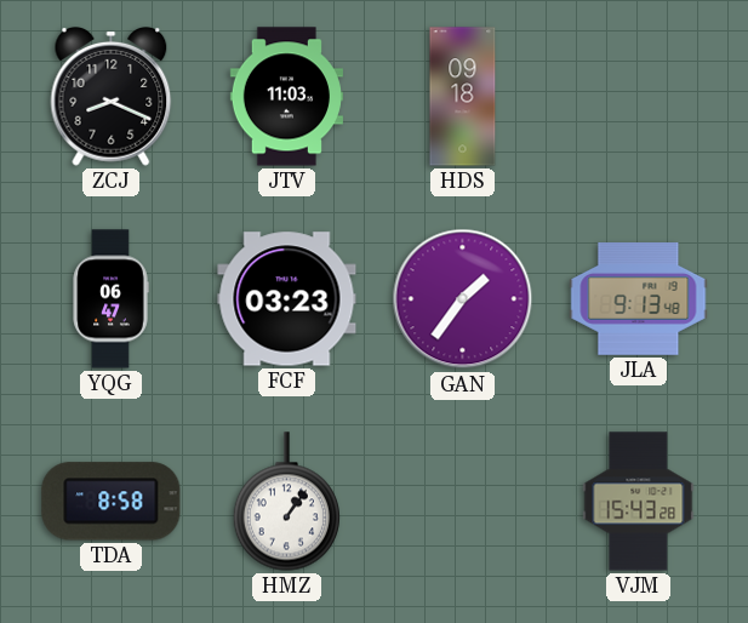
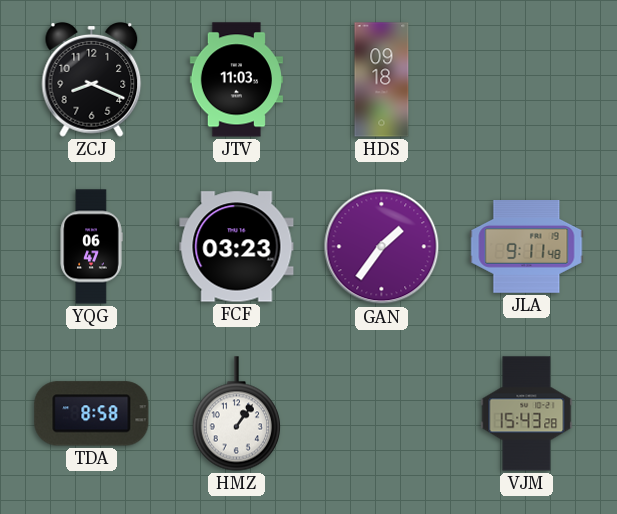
JLA: 9:13 -> 9:11
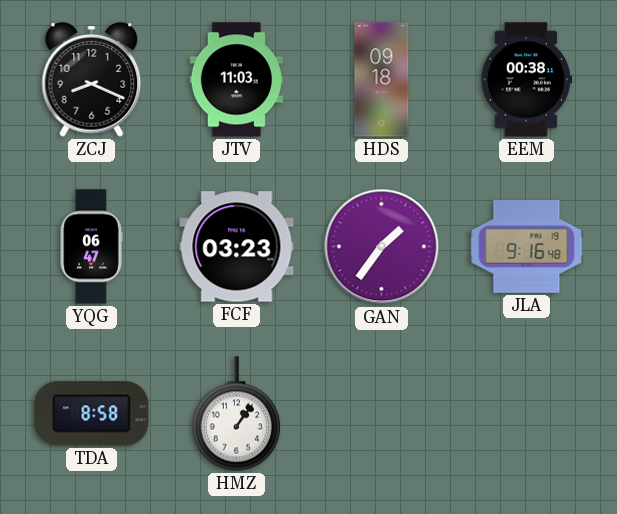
EEM: none -> 00:38
JLA: 9:11 -> 9:16
VJM: 15:43 -> none
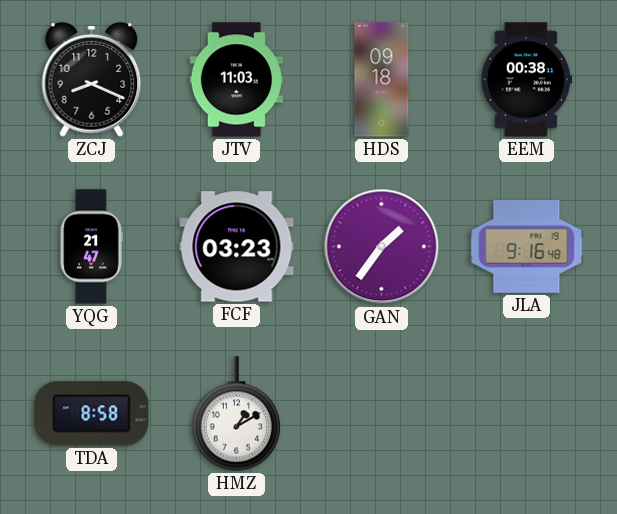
YQG: 06:47 -> 21:47
HMZ: 1:06 -> 1:10
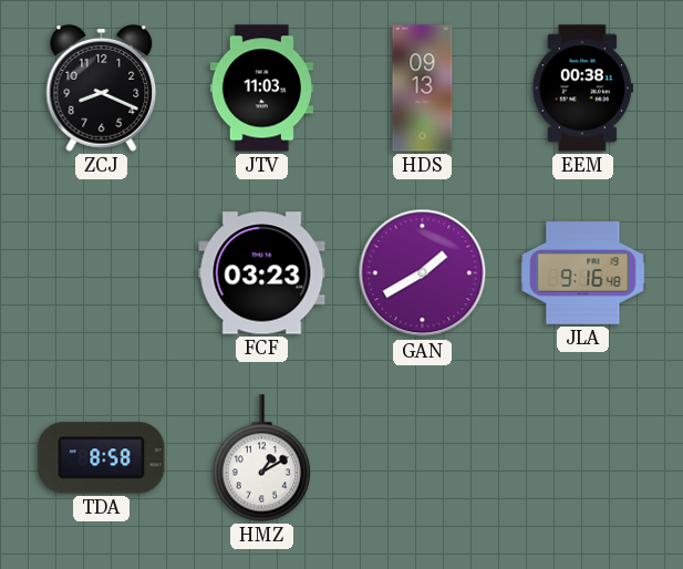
HDS: 09:18 -> 09:13
YQG: 21:47 -> none
GAN: 1:36 -> 1:40
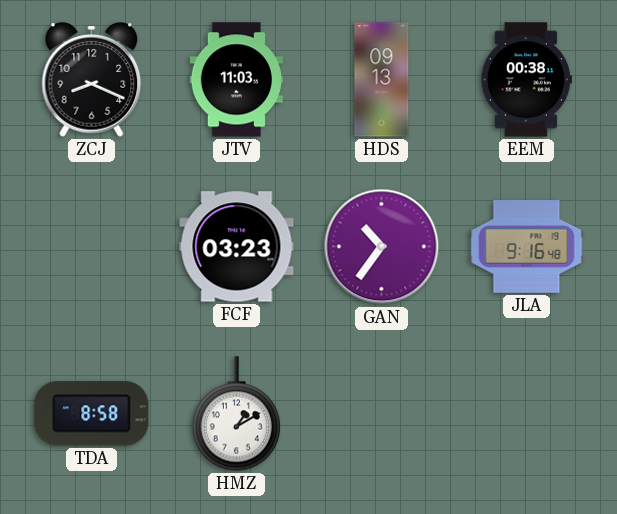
GAN: 1:40 -> 10:36
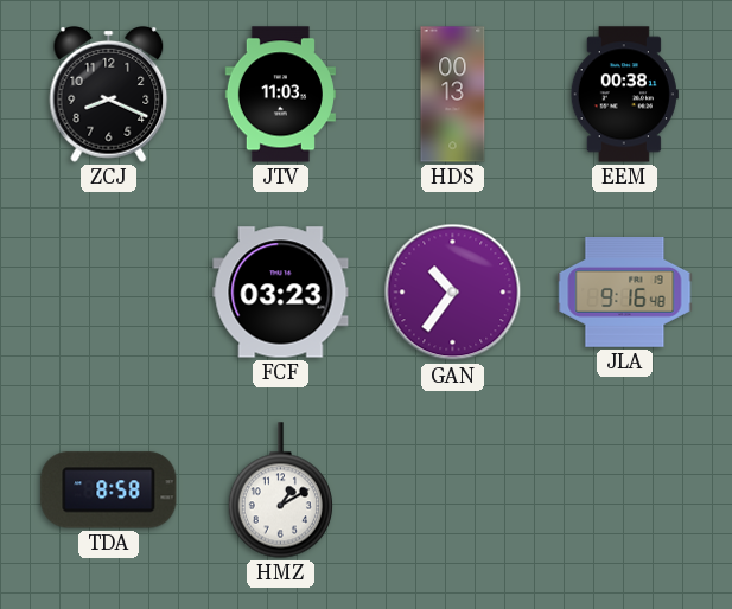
HDS: 09:13 -> 00:13
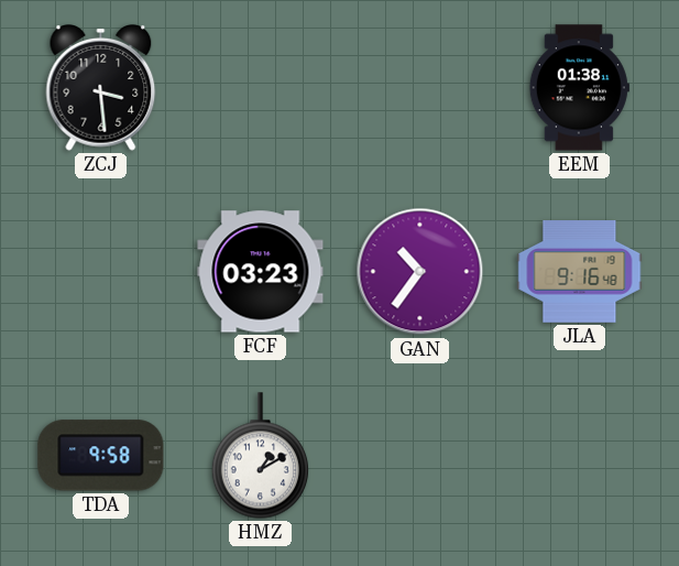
ZCJ: 8:19 -> 3:29
JTV: 11:03 -> none
HDS: 00:13 -> none
EEM: 00:38 -> 01:38
TDA: 8:58 -> 9:58
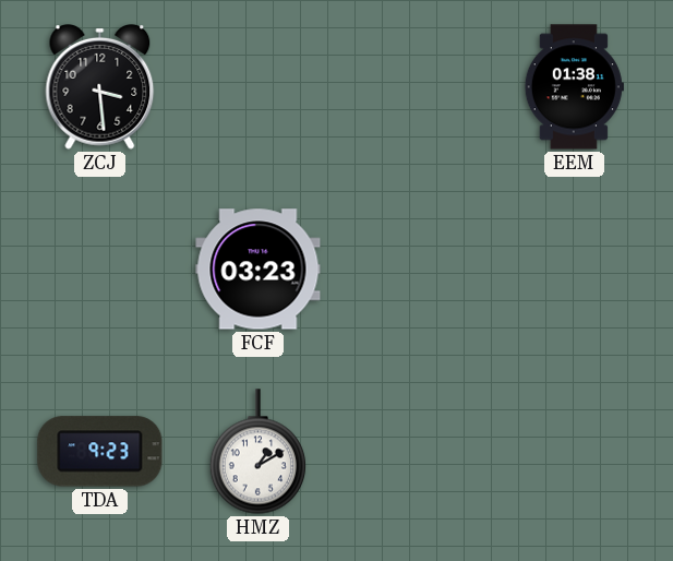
GAN: 10:36 -> none
JLA: 9:16 -> none
TDA: 9:58 -> 9:23
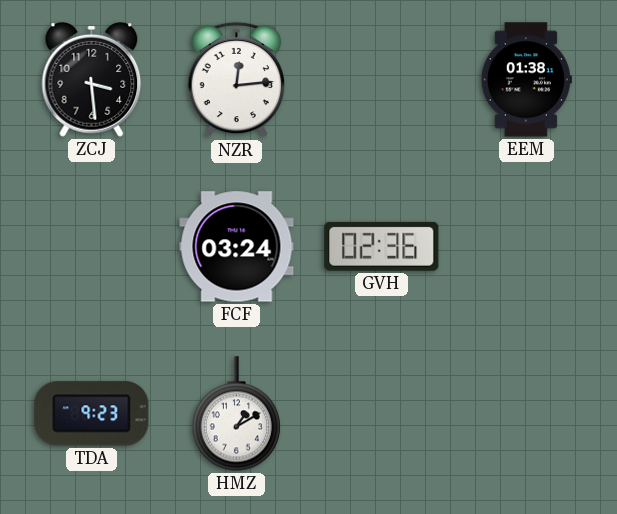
NZR: none -> 12:14
FCF: 03:23 -> 03:24
GVH: none -> 02:36
